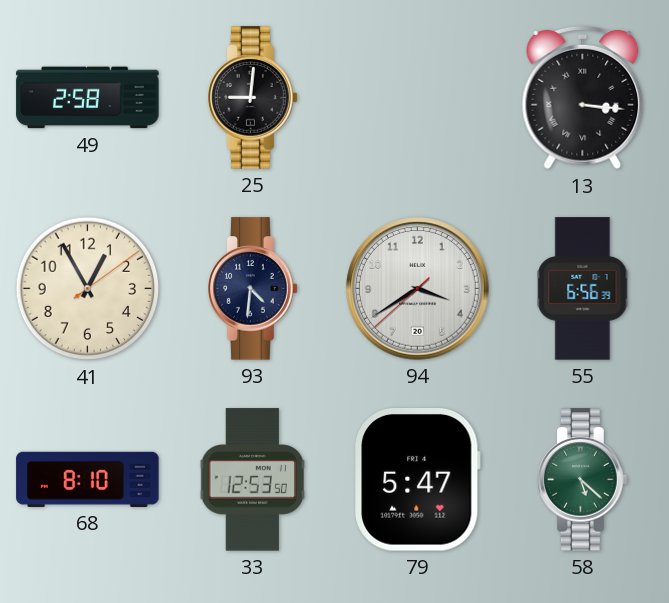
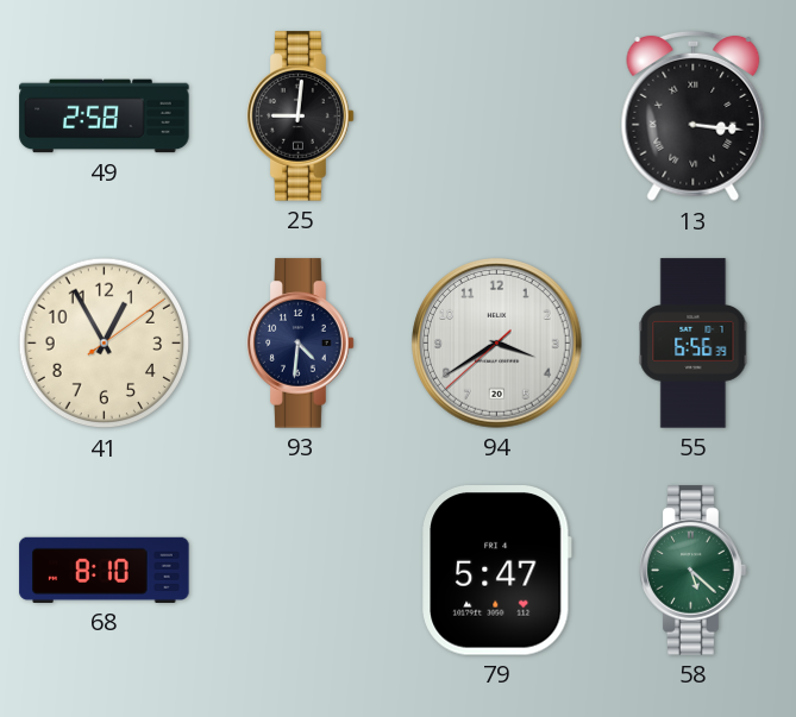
33: 12:53 -> none
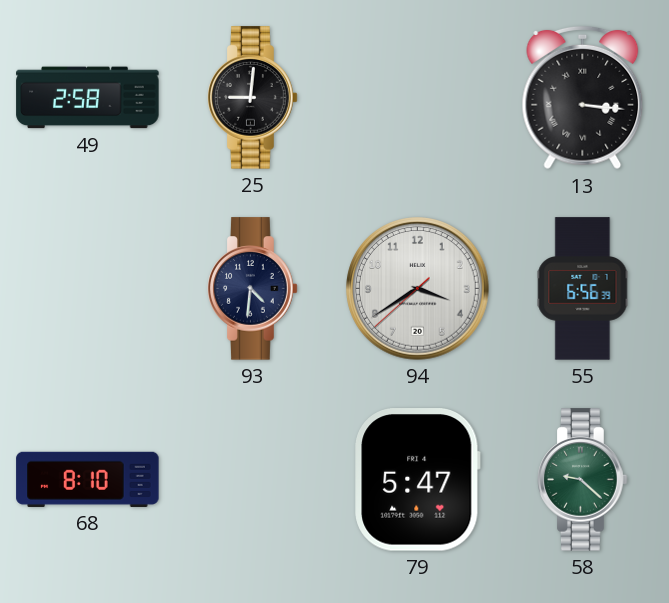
41: 12:55 -> none
58: 5:22 -> 9:22
